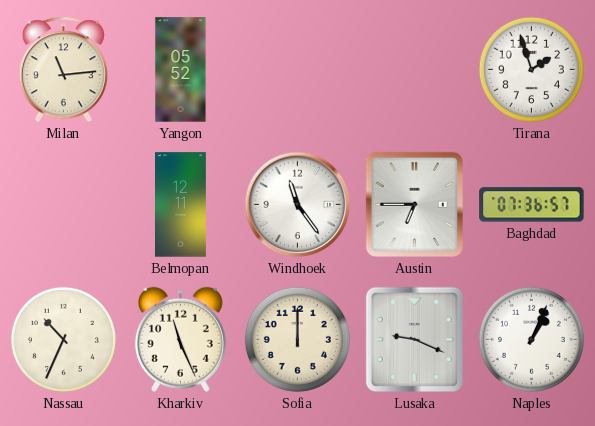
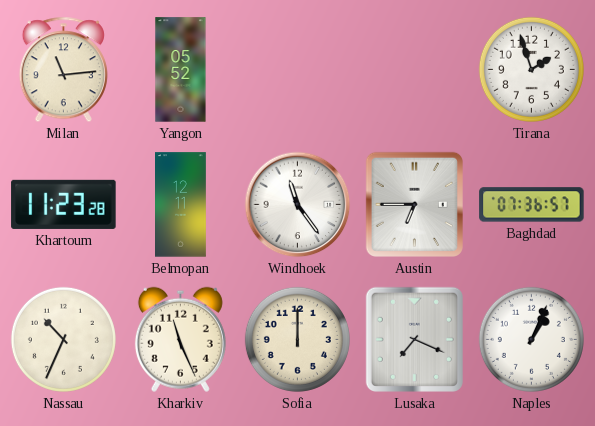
Khartoum: none -> 11:23
Lusaka: 9:19 -> 7:19
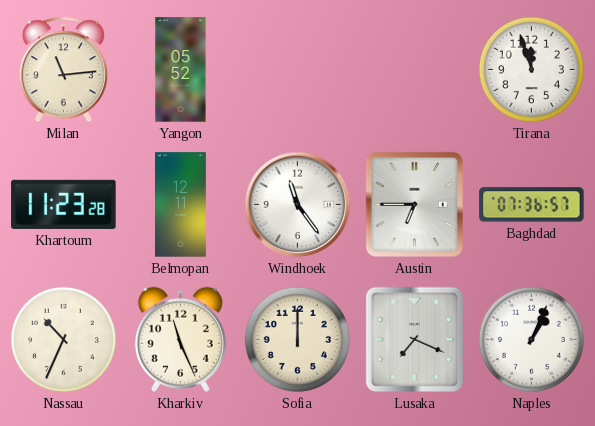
Tirana: 1:57 -> 11:57
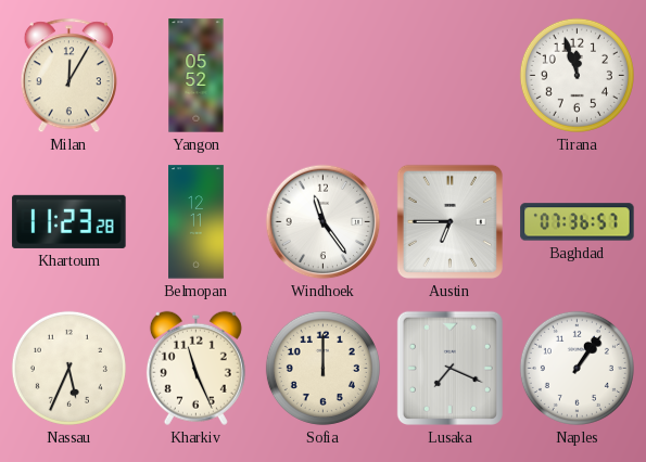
Milan: 11:14 -> 12:05
Nassau: 10:34 -> 5:34
Naples: 1:04 -> 1:06
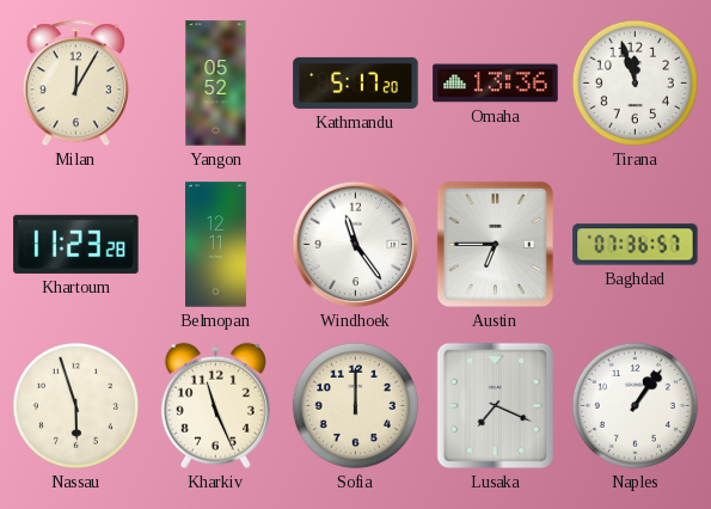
Kathmandu: none -> 5:17
Omaha: none -> 13:36
Nassau: 5:34 -> 5:57
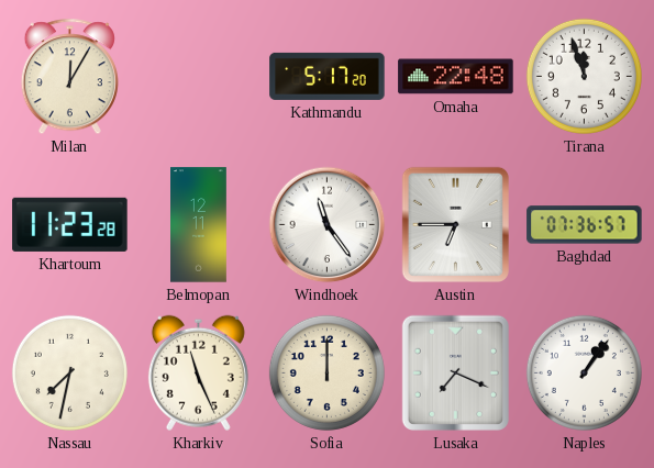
Yangon: 05:52 -> none
Omaha: 13:36 -> 22:48
Nassau: 5:57 -> 7:32
